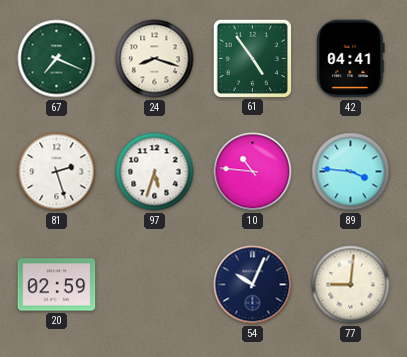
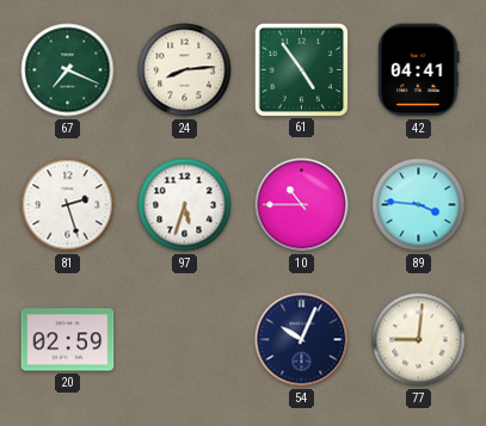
24: 8:18 -> 8:14
10: 10:46 -> 10:45
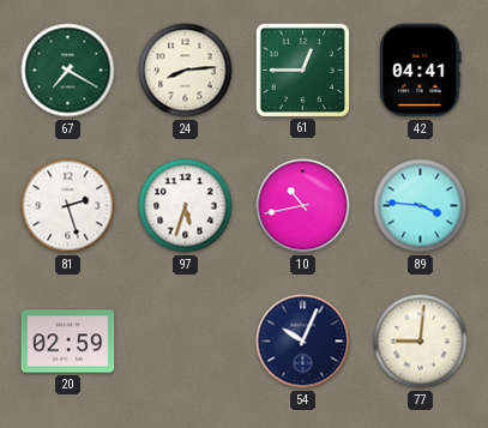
67: 7:19 -> 7:20
61: 4:54 -> 12:45
10: 10:45 -> 10:43
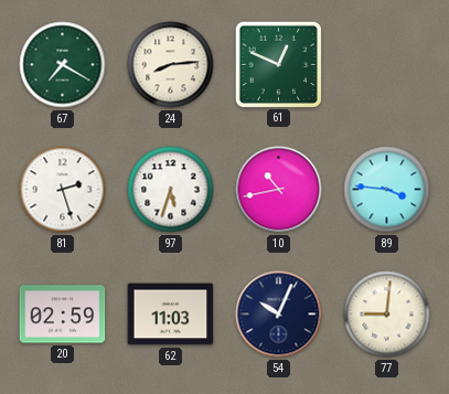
61: 12:45 -> 12:49
42: 04:41 -> none
62: none -> 11:03
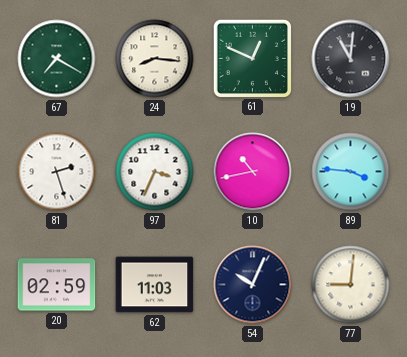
24: 8:14 -> 8:16
19: none -> 11:01
97: 5:33 -> 3:34
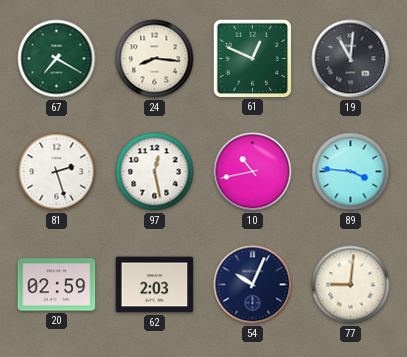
97: 3:34 -> 12:28
62: 11:03 -> 2:03
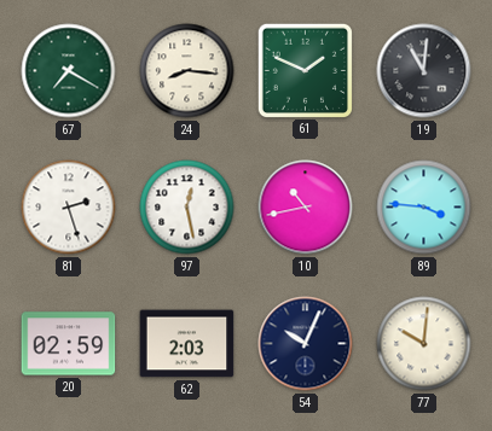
61: 12:49 -> 1:49
77: 9:01 -> 10:01
